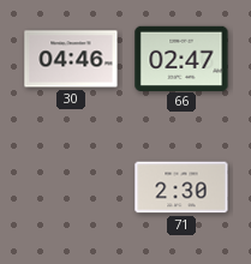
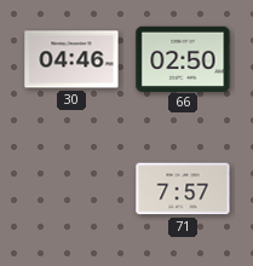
66: 02:47 -> 02:50
71: 2:30 -> 7:57
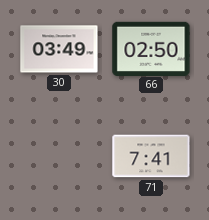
30: 04:46 -> 03:49
71: 7:57 -> 7:41
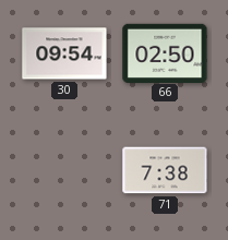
30: 03:49 -> 09:54
71: 7:41 -> 7:38
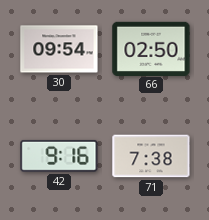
42: none -> 9:16
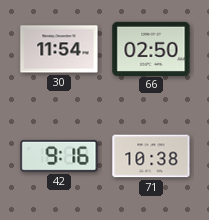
30: 09:54 -> 11:54
71: 7:38 -> 10:38
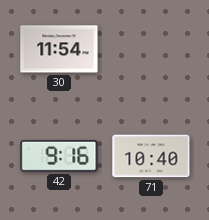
66: 02:50 -> none
71: 10:38 -> 10:40
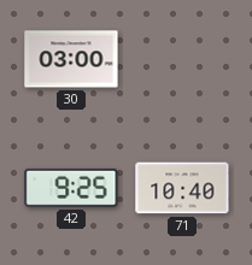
30: 11:54 -> 03:00
42: 9:16 -> 9:25
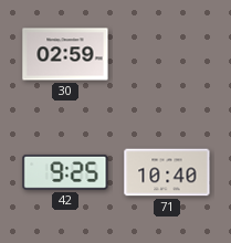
30: 03:00 -> 02:59
